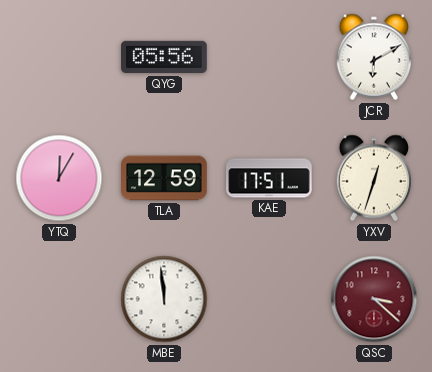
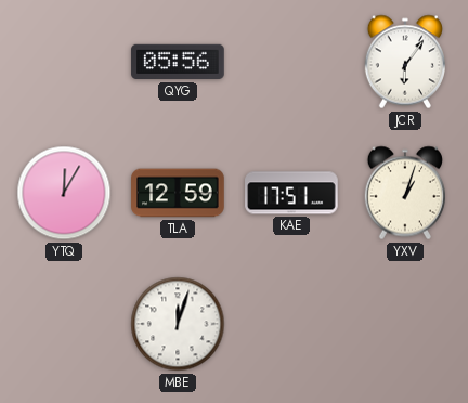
JCR: 6:10 -> 6:06
YXV: 12:33 -> 1:03
MBE: 11:59 -> 12:03
QSC: 3:22 -> none
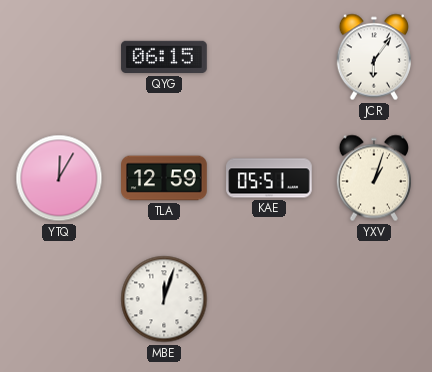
QYG: 05:56 -> 06:15
KAE: 17:51 -> 05:51
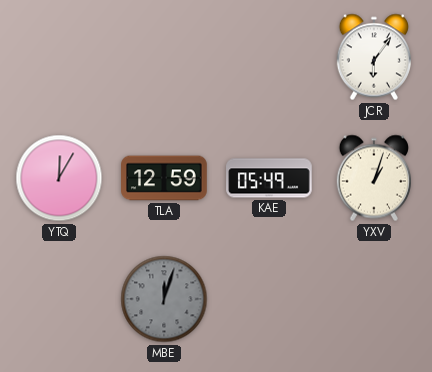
QYG: 06:15 -> none
KAE: 05:51 -> 05:49
MBE dial: white -> grey
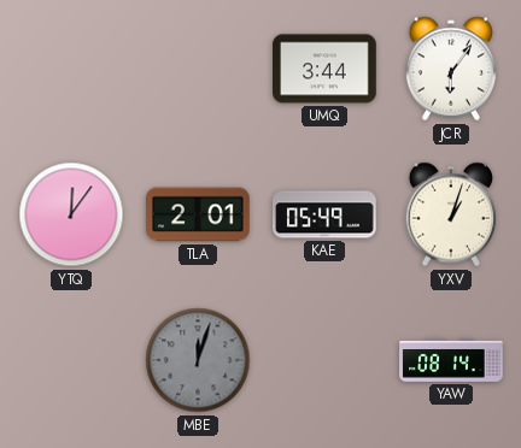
UMQ: none -> 3:44
YTQ: 12:05 -> 12:06
TLA: 12:59 -> 2:01
YAW: none -> 08:14
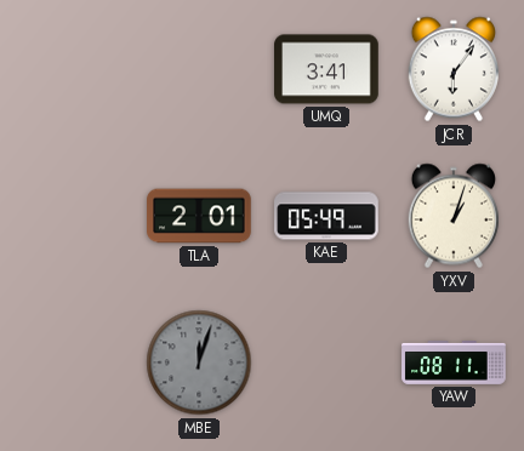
UMQ: 3:44 -> 3:41
YTQ: 12:06 -> none
YAW: 08:14 -> 08:11
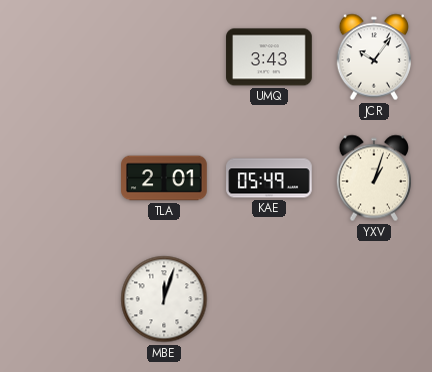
UMQ: 3:41 -> 3:43
JCR: 6:06 -> 10:06
MBE dial: grey -> white
YAW: 08:11 -> none
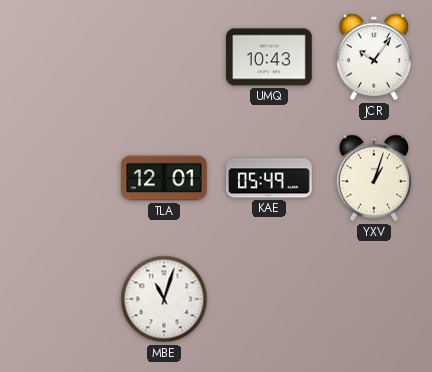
UMQ: 3:43 -> 10:43
TLA: 2:01 -> 12:01
MBE: 12:03 -> 11:03
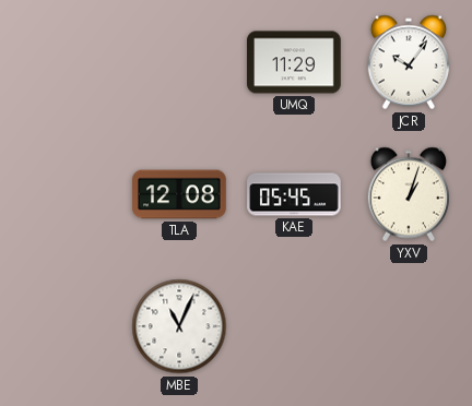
UMQ: 10:43 -> 11:29
TLA: 12:01 -> 12:08
KAE: 05:49 -> 05:45
MBE: 11:03 -> 11:04
